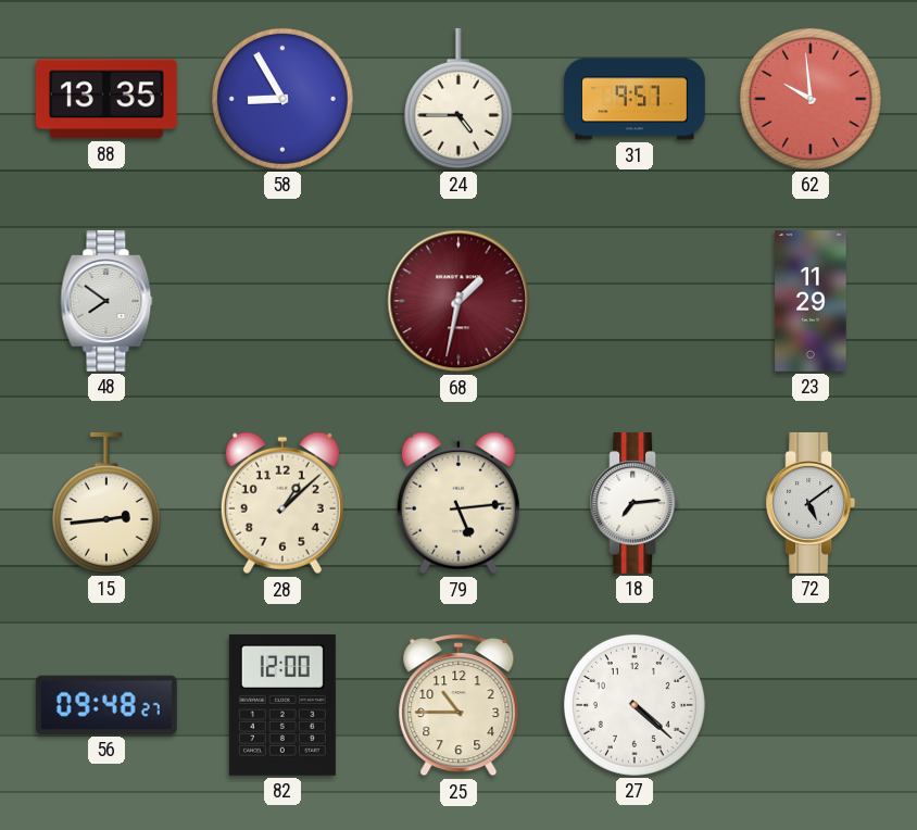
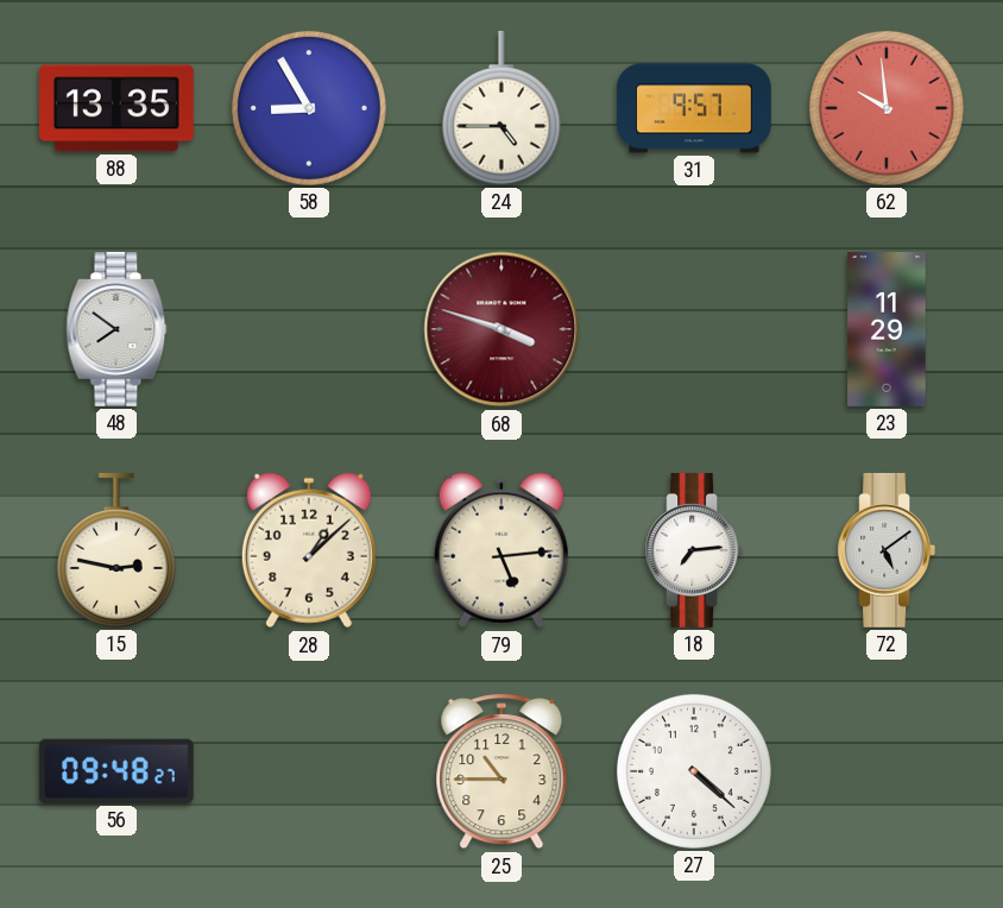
68: 1:32 -> 3:48
15: 2:44 -> 2:47
82: 12:00 -> none
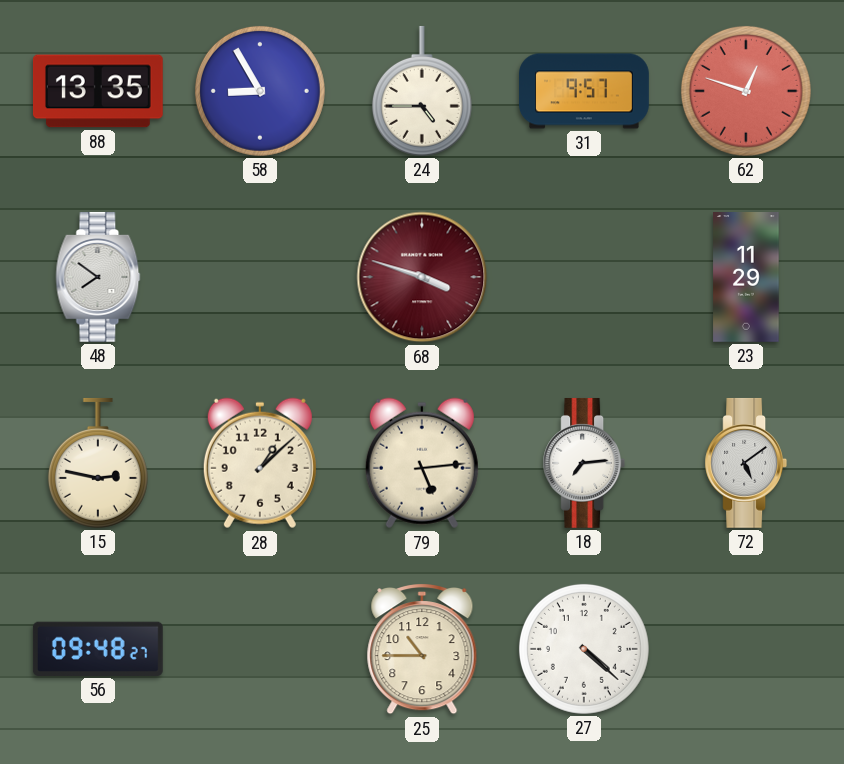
62: 9:59 -> 12:48
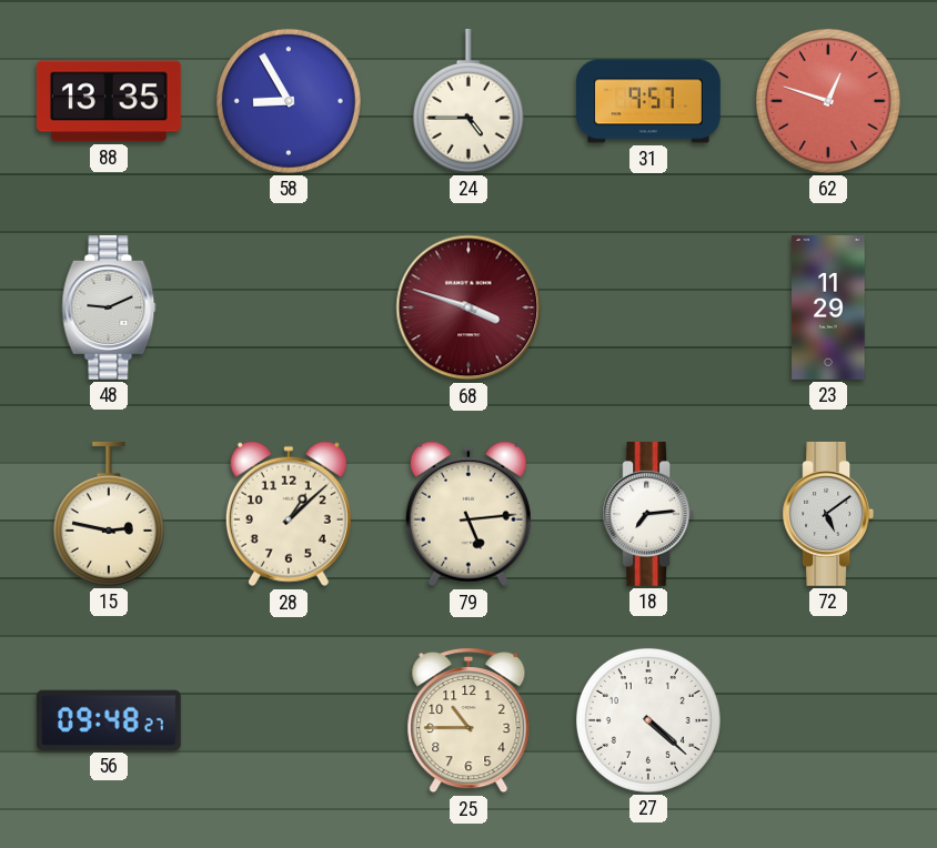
48: 7:51 -> 9:11
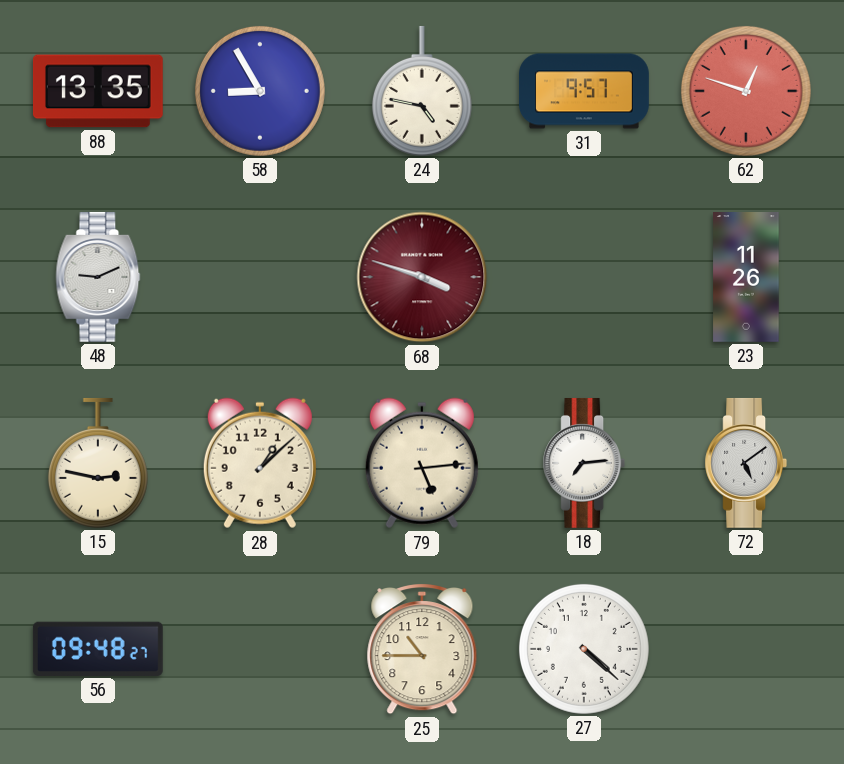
24: 4:45 -> 4:47
23: 11:29 -> 11:26
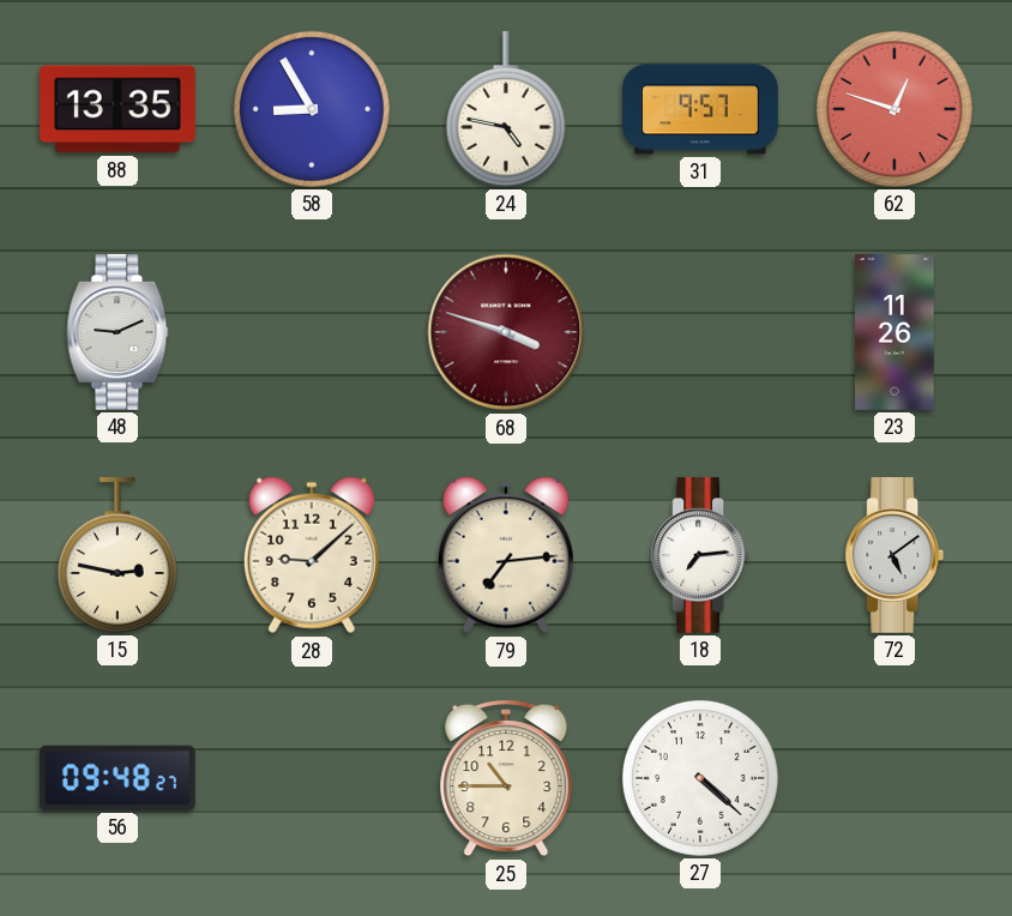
28: 1:08 -> 9:08
79: 5:14 -> 7:14
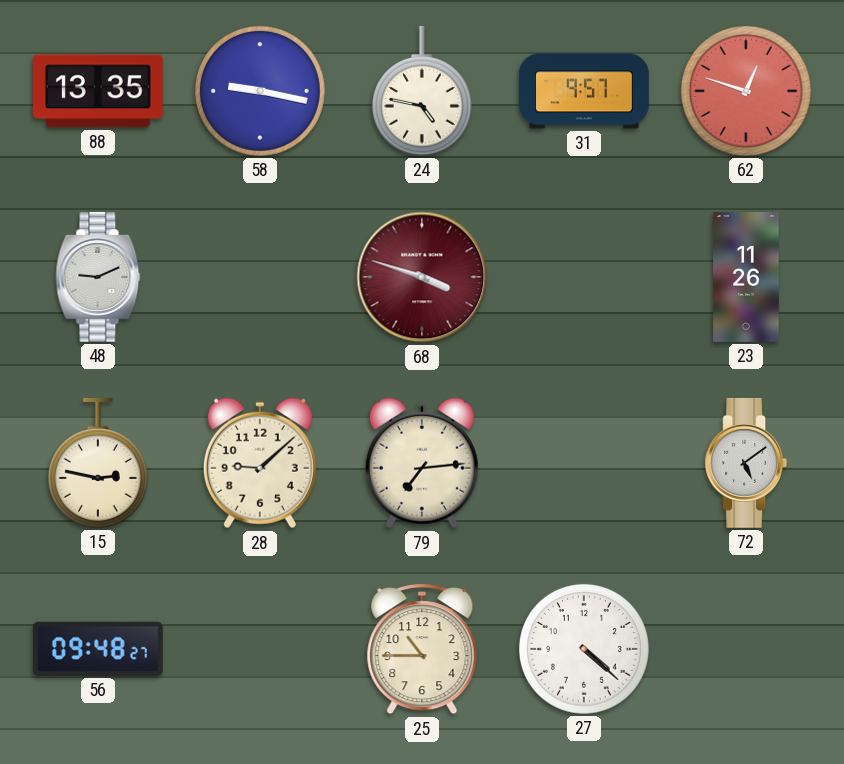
58: 8:55 -> 9:17
18: 7:14 -> none
